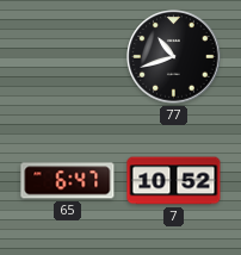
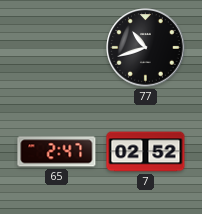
65: 6:47 -> 2:47
7: 10:52 -> 02:52
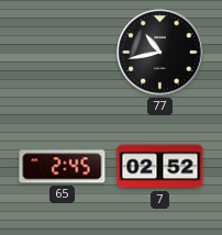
77: 10:42 -> 10:43
65: 2:47 -> 2:45
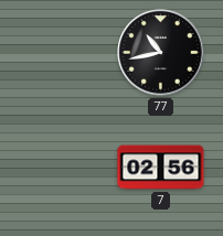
65: 2:45 -> none
7: 02:52 -> 02:56
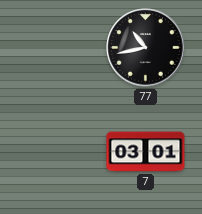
7: 02:56 -> 03:01
